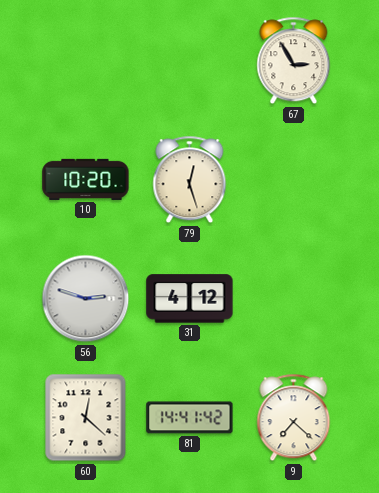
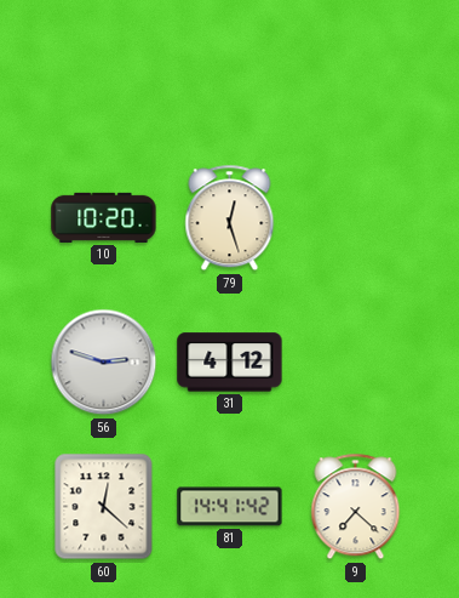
67: 2:55 -> none
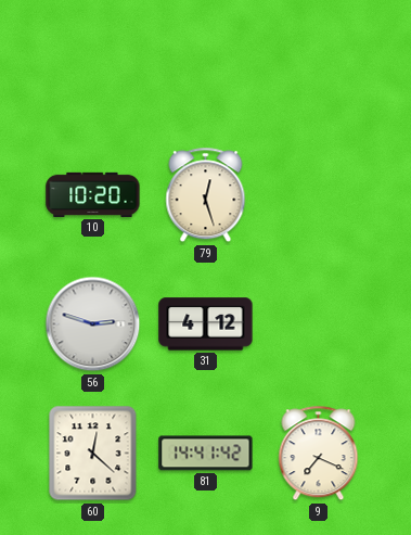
9: 7:22 -> 7:19
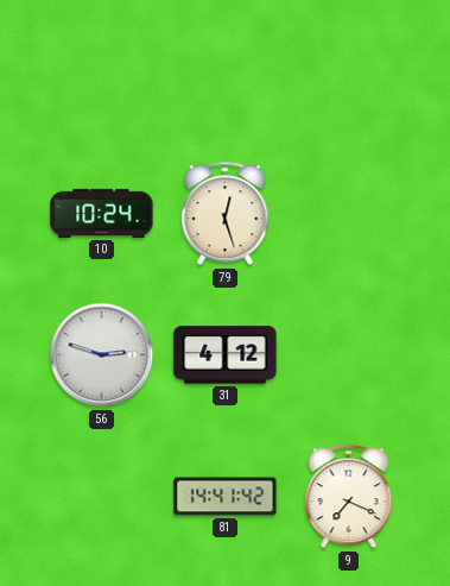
10: 10:20 -> 10:24
60: 12:22 -> none
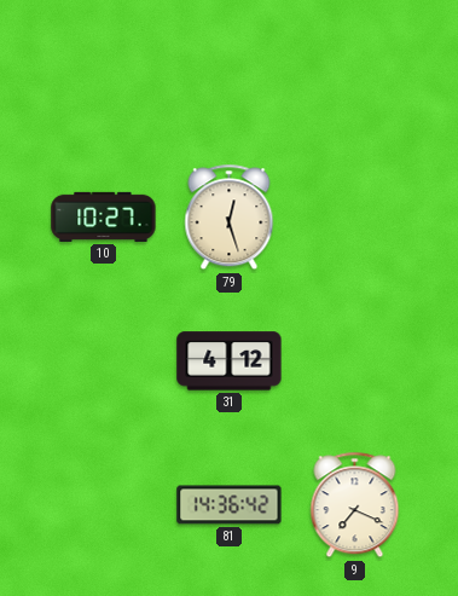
10: 10:24 -> 10:27
56: 2:48 -> none
81: 14:41 -> 14:36
